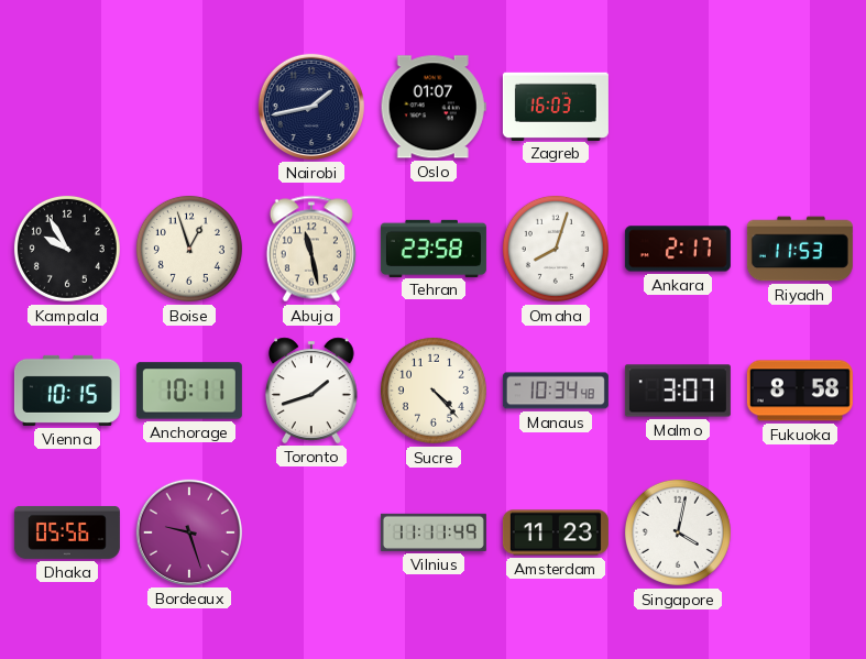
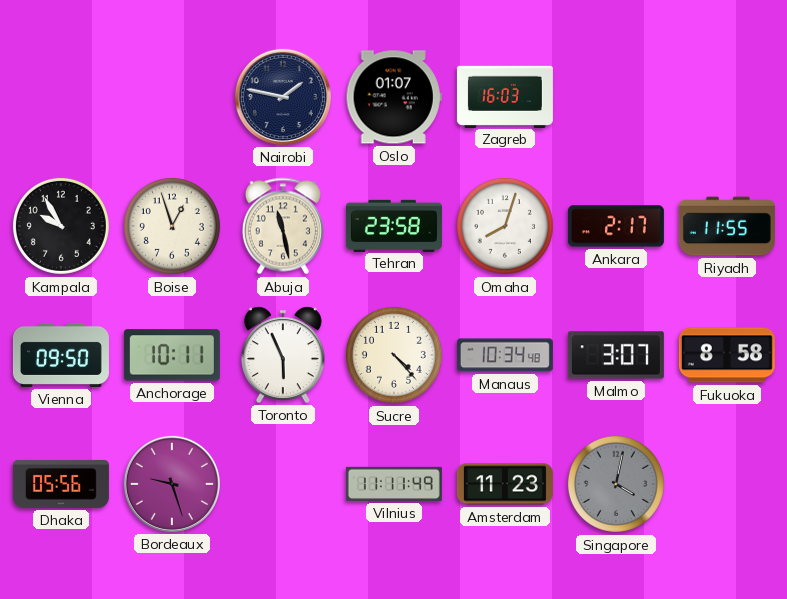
Nairobi: 1:43 -> 1:47
Riyadh: 11:53 -> 11:55
Vienna: 10:15 -> 09:50
Toronto: 1:42 -> 5:56
Singapore dial: white -> grey
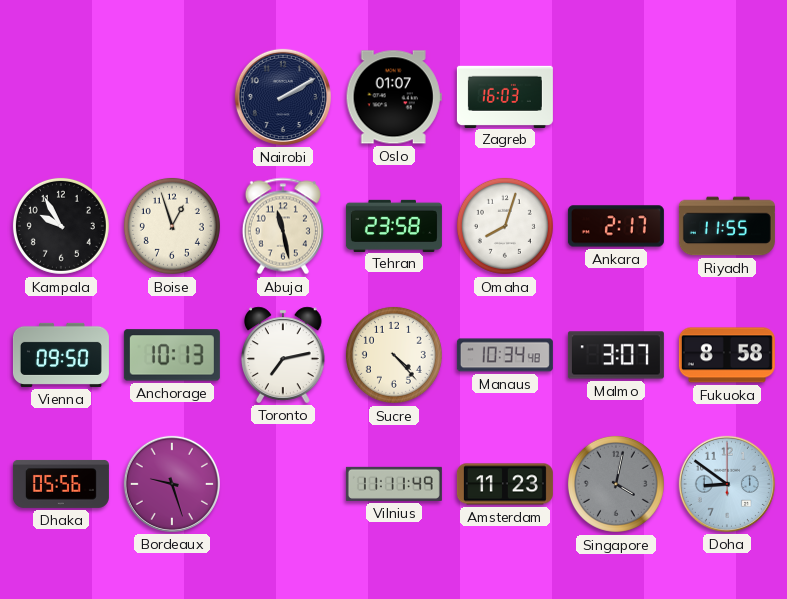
Nairobi: 1:47 -> 2:10
Anchorage: 10:11 -> 10:13
Toronto: 5:56 -> 7:13
Doha: none -> 8:51
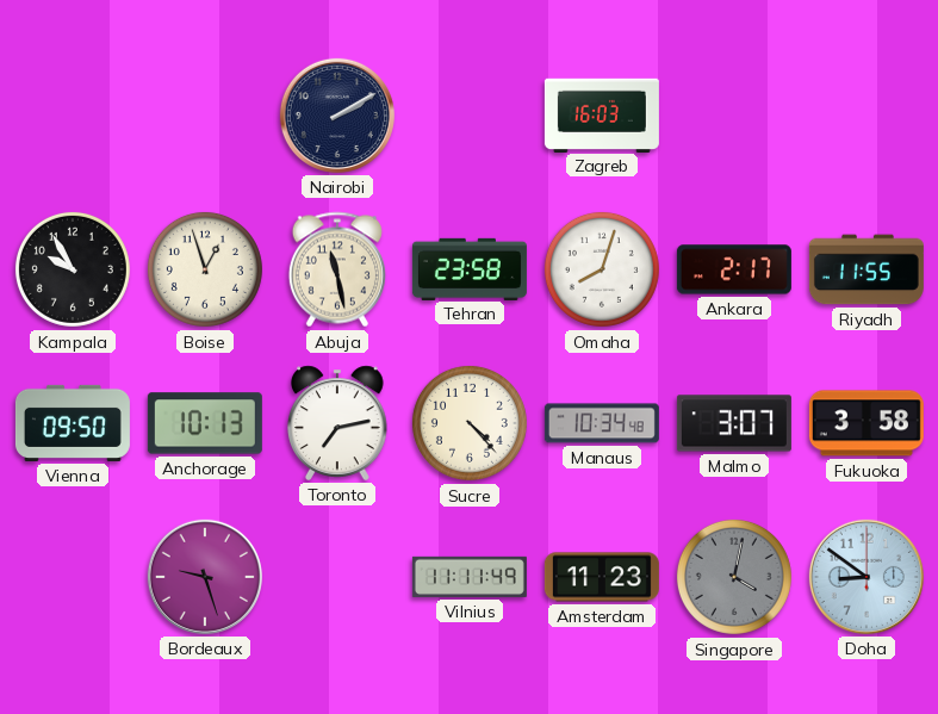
Oslo: 01:07 -> none
Fukuoka: 8:58 -> 3:58
Dhaka: 05:56 -> none
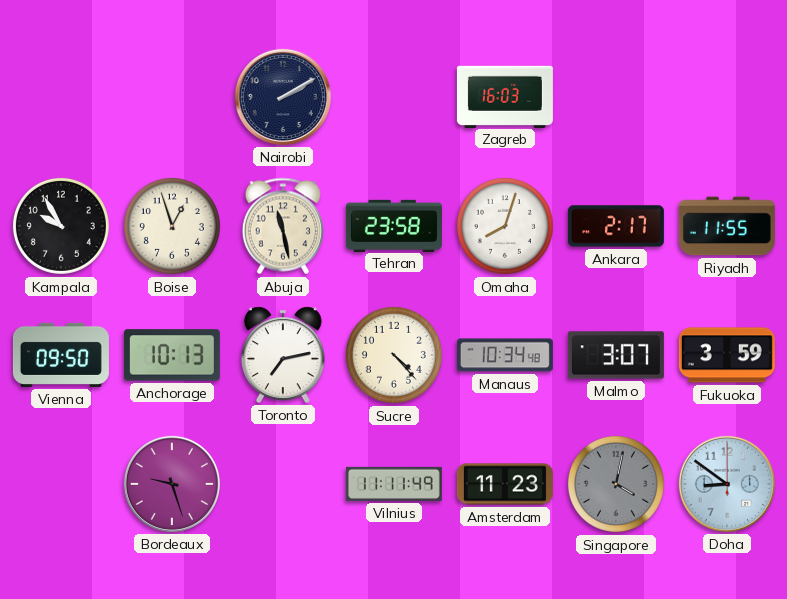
Fukuoka: 3:58 -> 3:59
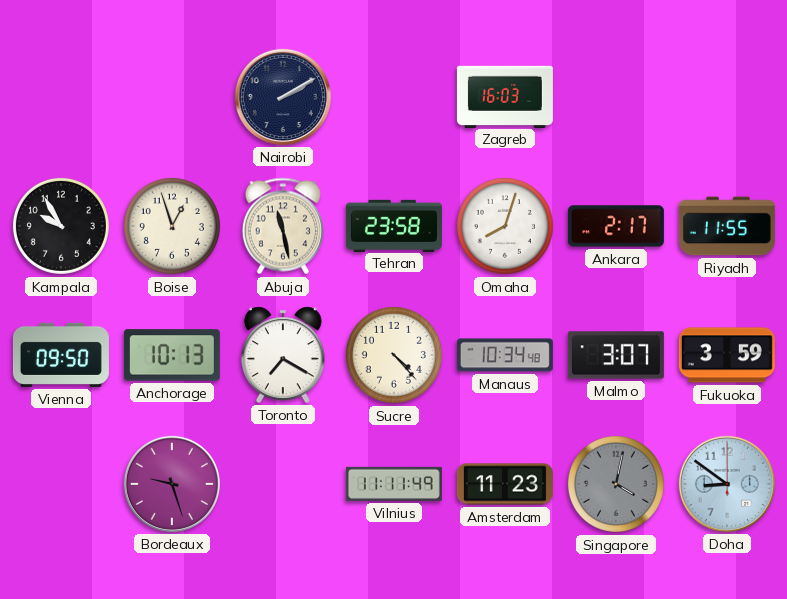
Toronto: 7:13 -> 7:20
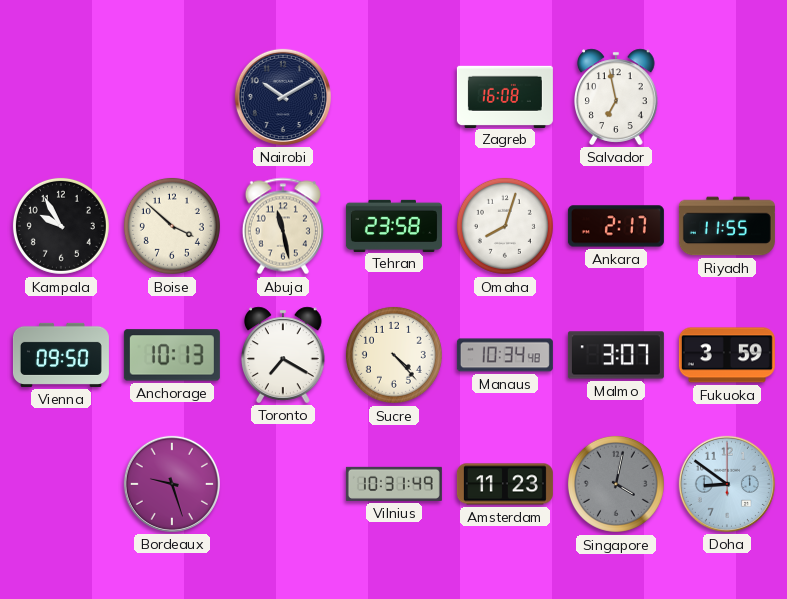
Nairobi: 2:10 -> 10:10
Zagreb: 16:03 -> 16:08
Salvador: none -> 6:58
Boise: 12:57 -> 3:52
Vilnius: 11:11 -> 10:31
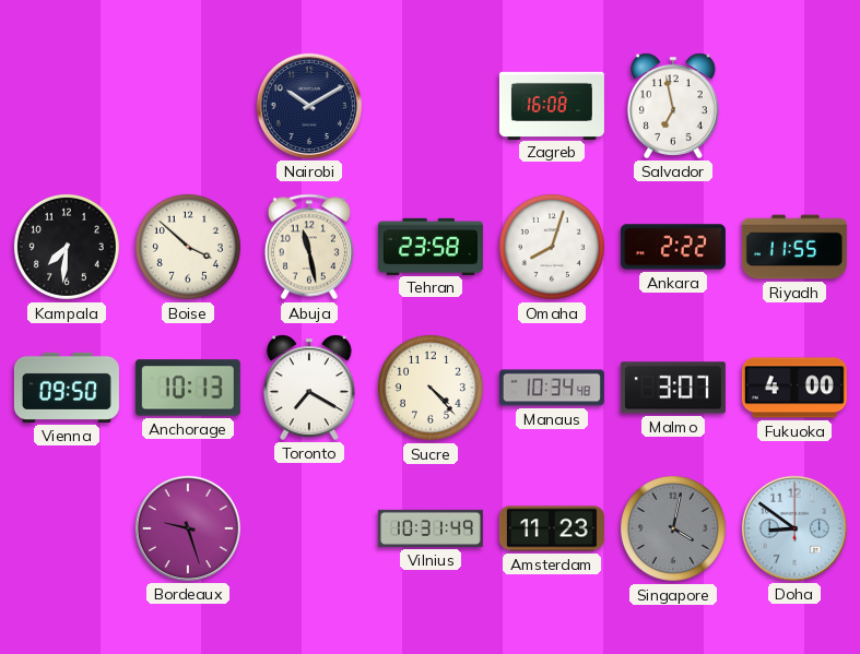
Kampala: 9:55 -> 7:31
Ankara: 2:17 -> 2:22
Fukuoka: 3:59 -> 4:00
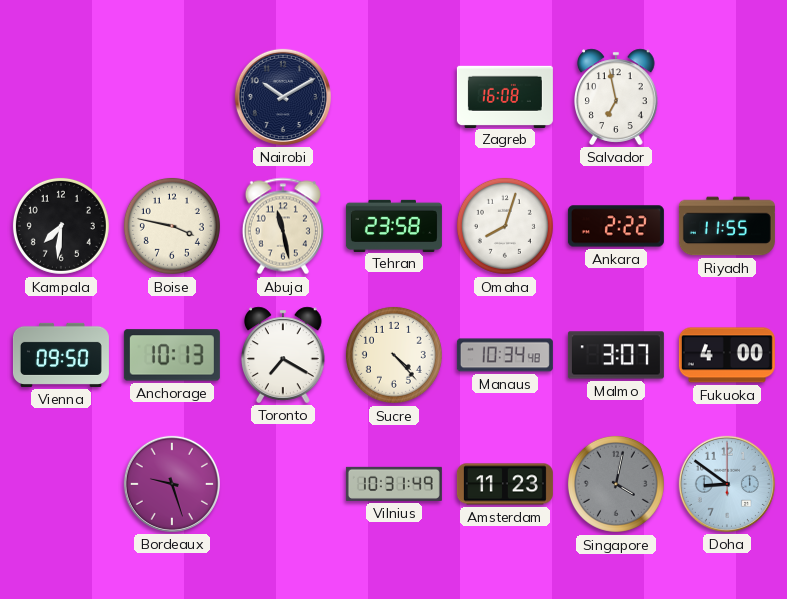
Boise: 3:52 -> 3:47
